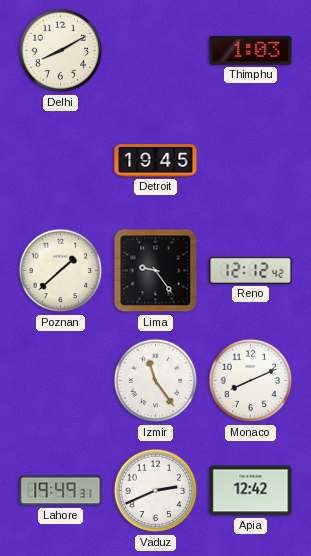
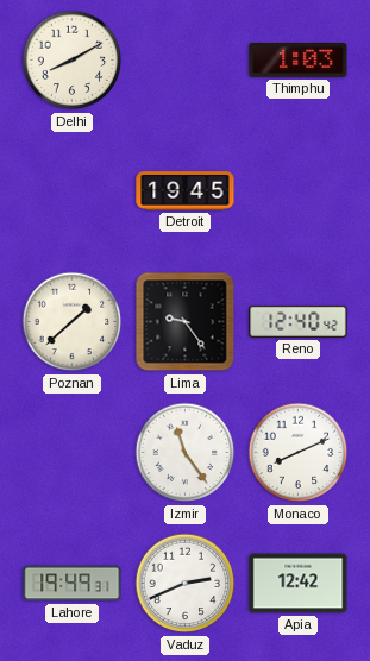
Reno: 12:12 -> 12:40
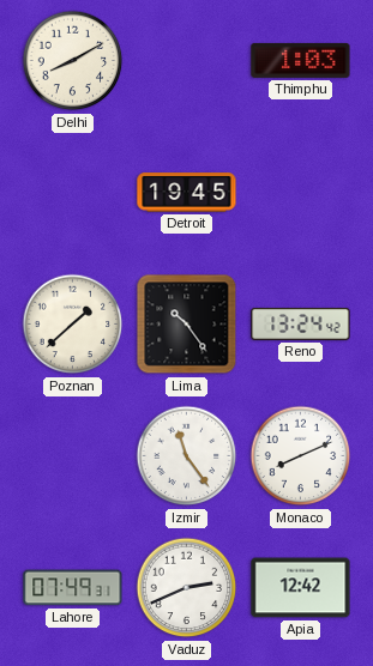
Lima: 9:24 -> 10:24
Reno: 12:40 -> 13:24
Lahore: 19:49 -> 07:49
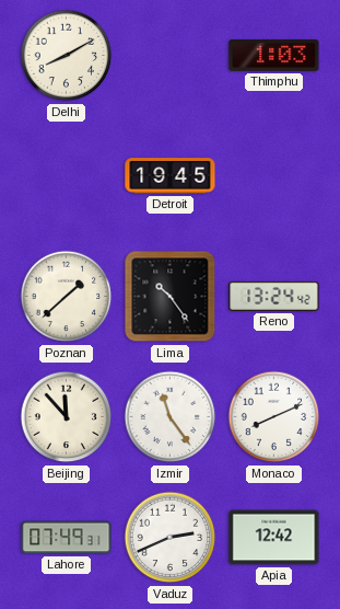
Beijing: none -> 11:53
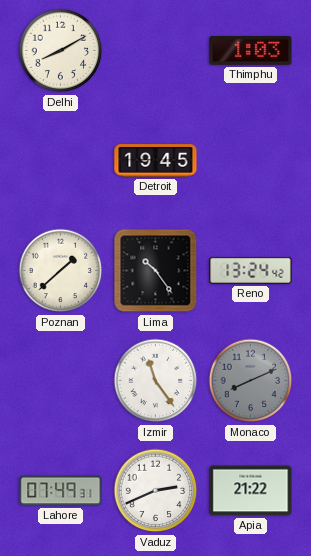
Beijing: 11:53 -> none
Monaco dial: white -> grey
Apia: 12:42 -> 21:22
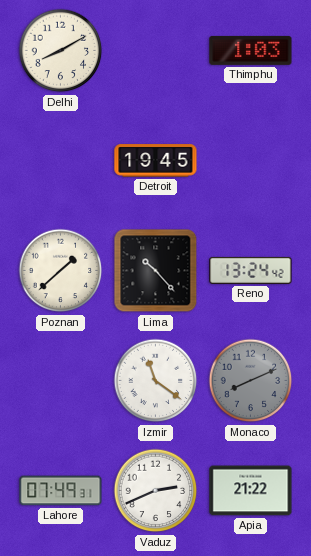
Lima: 10:24 -> 10:23
Izmir: 11:24 -> 11:21
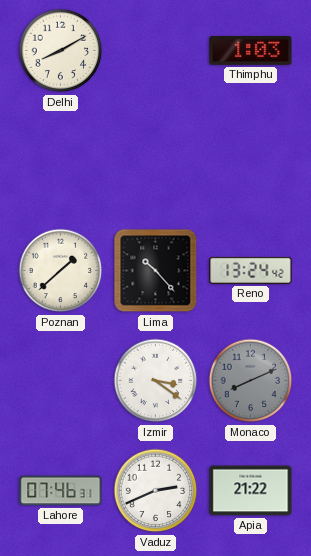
Detroit: 19:45 -> none
Izmir: 11:21 -> 3:21
Lahore: 07:49 -> 07:46
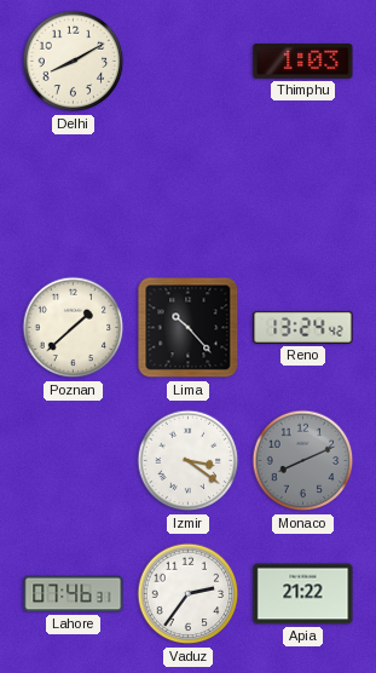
Vaduz: 2:41 -> 2:36
